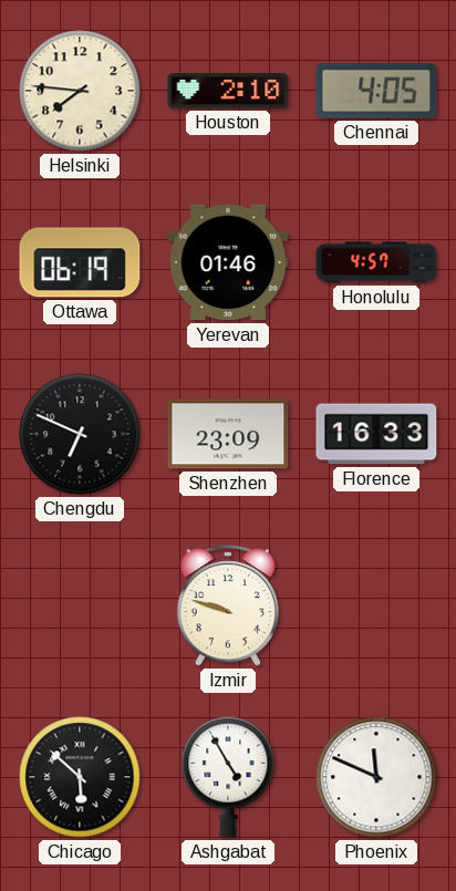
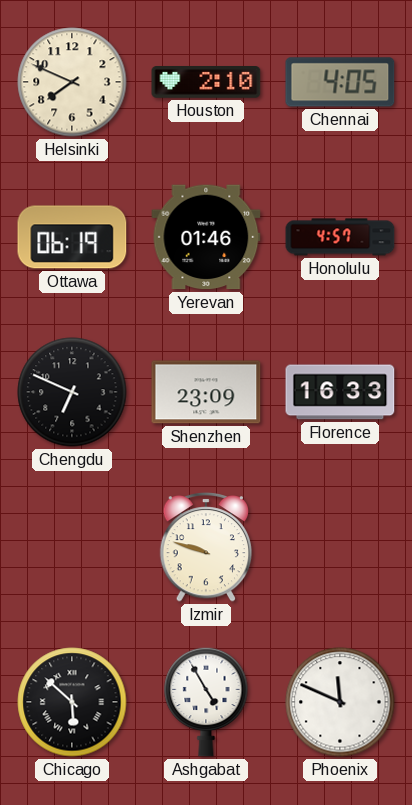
Helsinki: 7:46 -> 7:49
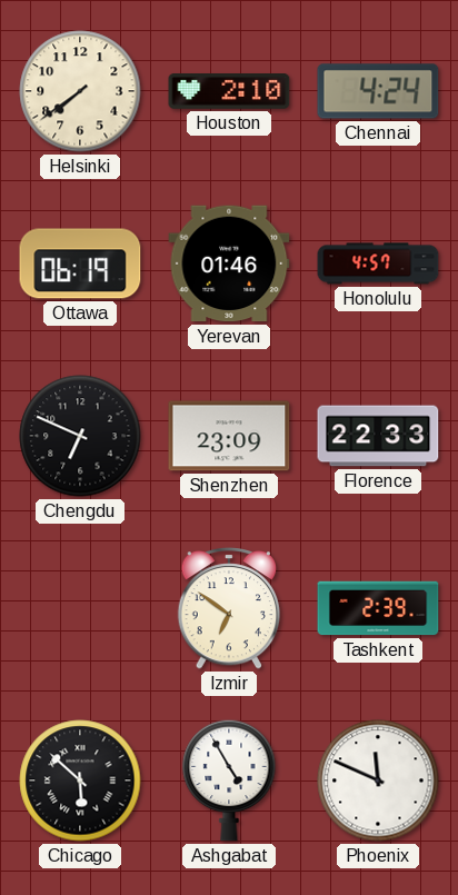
Helsinki: 7:49 -> 7:39
Chennai: 4:05 -> 4:24
Florence: 16:33 -> 22:33
Izmir: 9:48 -> 6:51
Tashkent: none -> 2:39
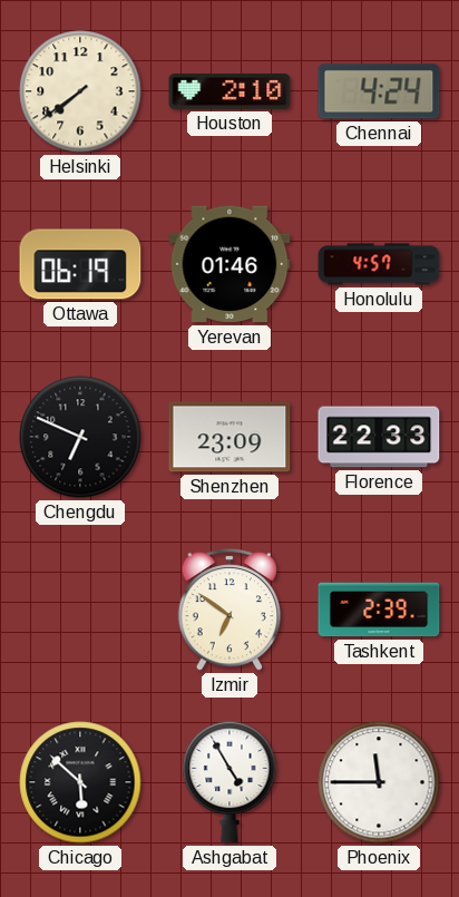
Phoenix: 11:49 -> 11:45
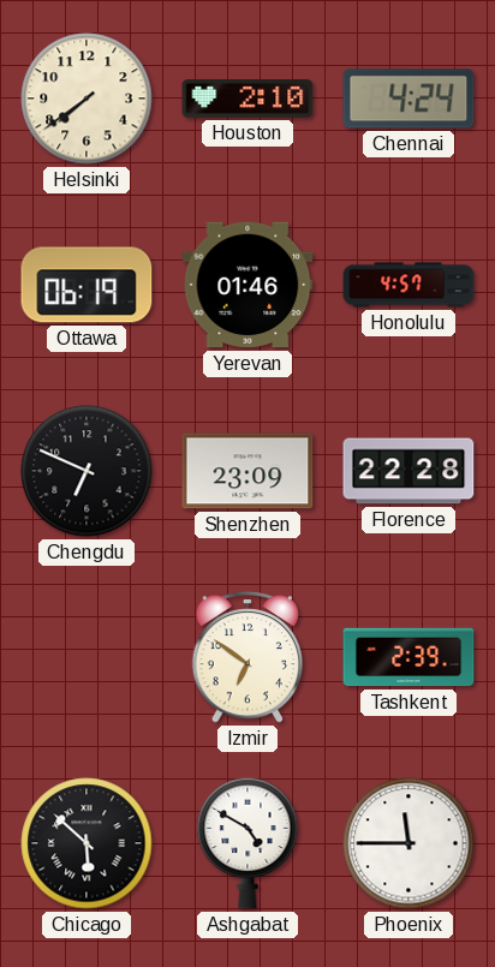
Florence: 22:33 -> 22:28
Ashgabat: 4:55 -> 4:50
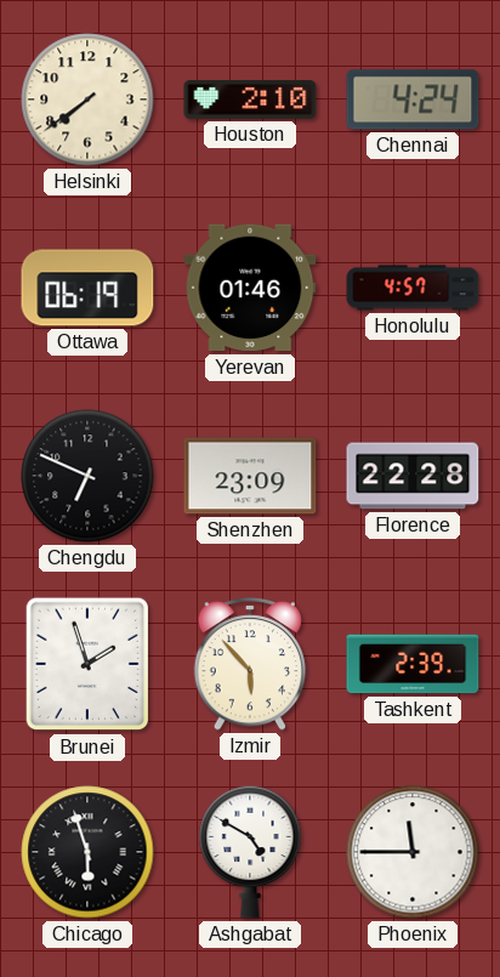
Brunei: none -> 1:57
Izmir: 6:51 -> 5:53
Chicago: 5:52 -> 5:57
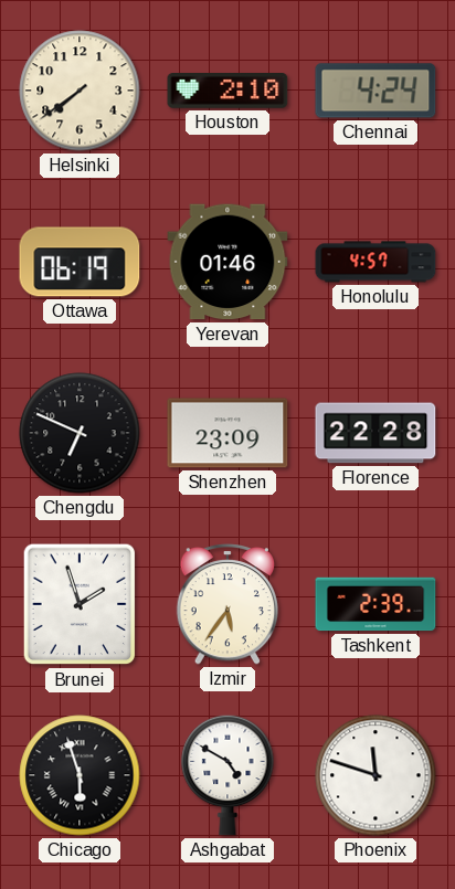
Izmir: 5:53 -> 5:36
Phoenix: 11:45 -> 11:48
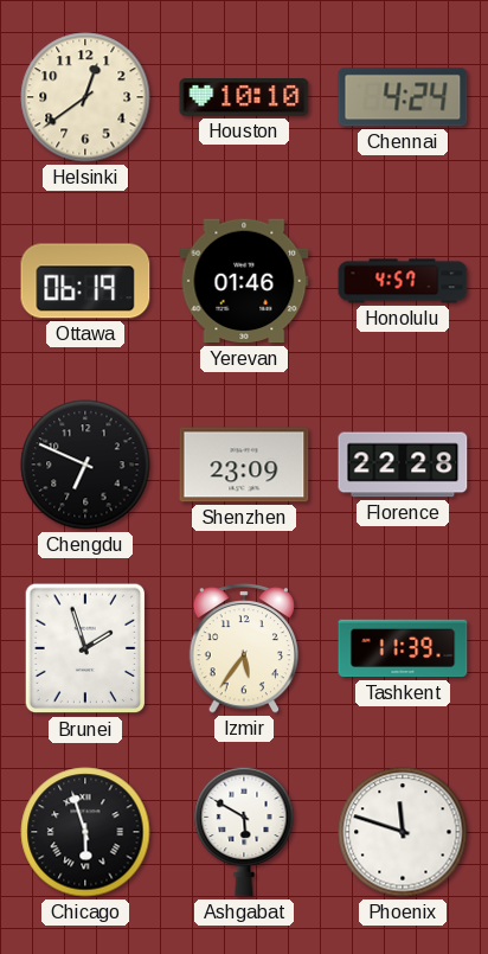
Helsinki: 7:39 -> 12:39
Houston: 2:10 -> 10:10
Tashkent: 2:39 -> 11:39
Ashgabat: 4:50 -> 5:50
